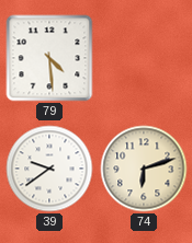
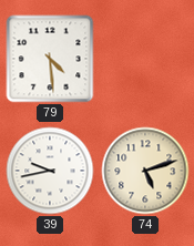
39: 9:39 -> 9:43
74: 6:12 -> 5:12
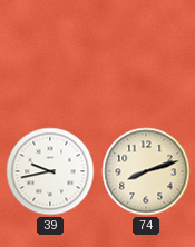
79: 4:29 -> none
74: 5:12 -> 8:12
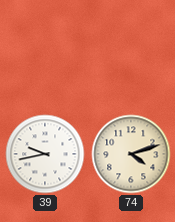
74: 8:12 -> 4:12
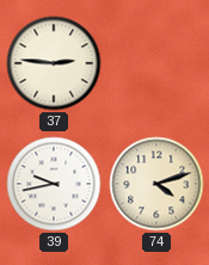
37: none -> 2:46
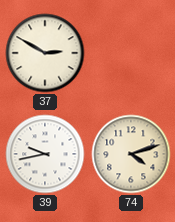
37: 2:46 -> 2:50
